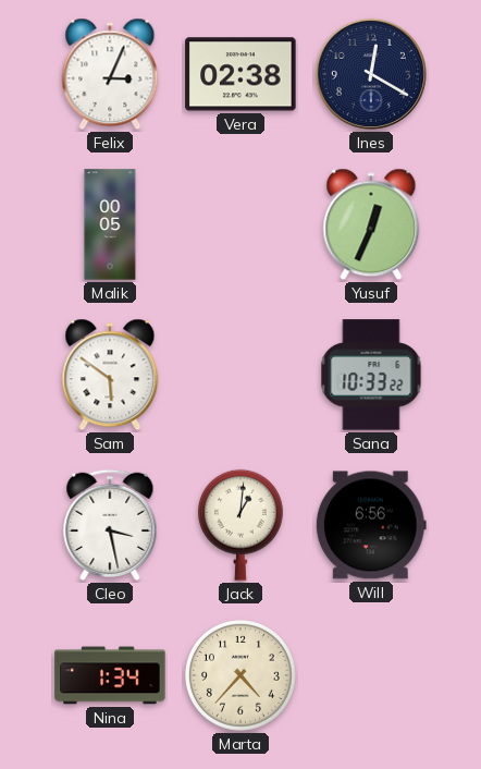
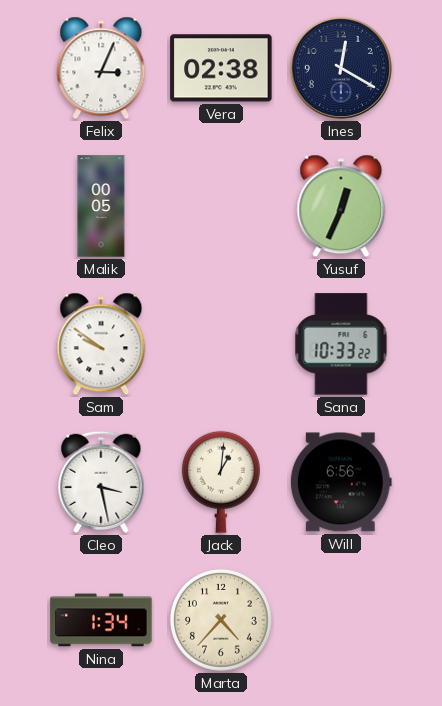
Sam: 5:51 -> 9:51
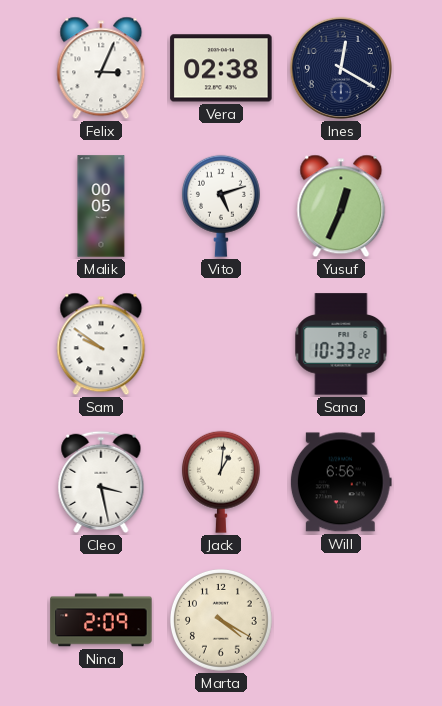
Vito: none -> 5:12
Nina: 1:34 -> 2:09
Marta: 4:37 -> 4:20
